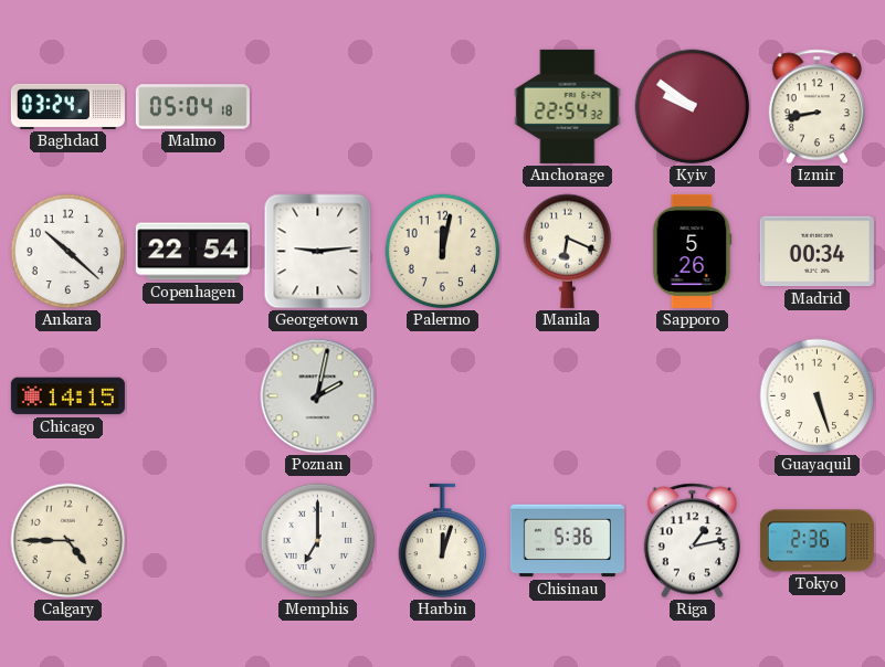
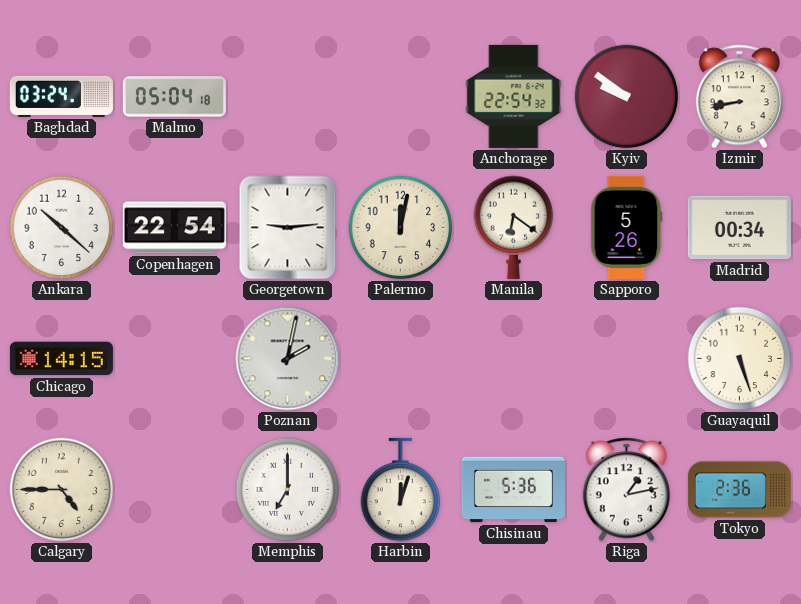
Manila: 6:19 -> 6:21
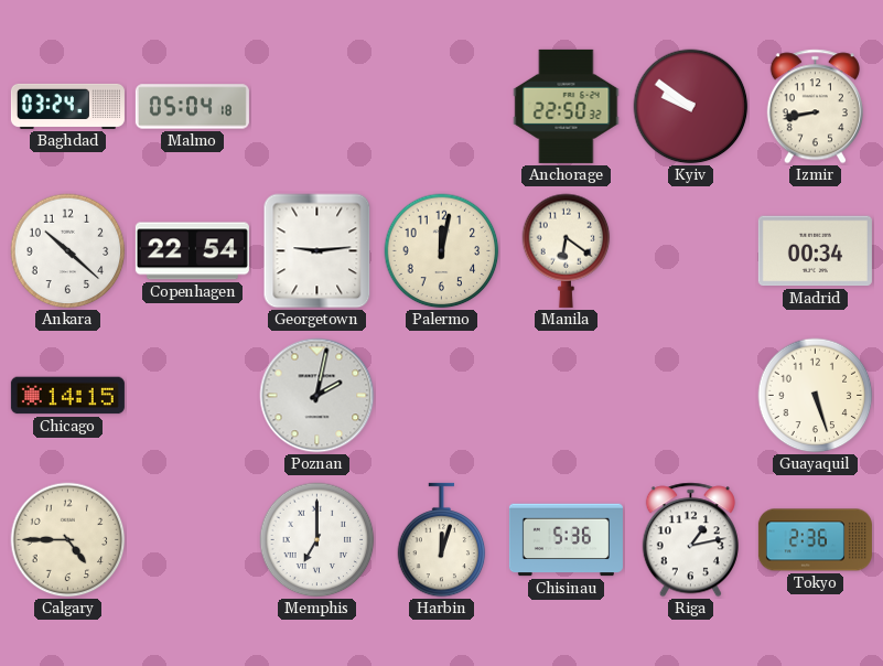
Anchorage: 22:54 -> 22:50
Sapporo: 5:26 -> none
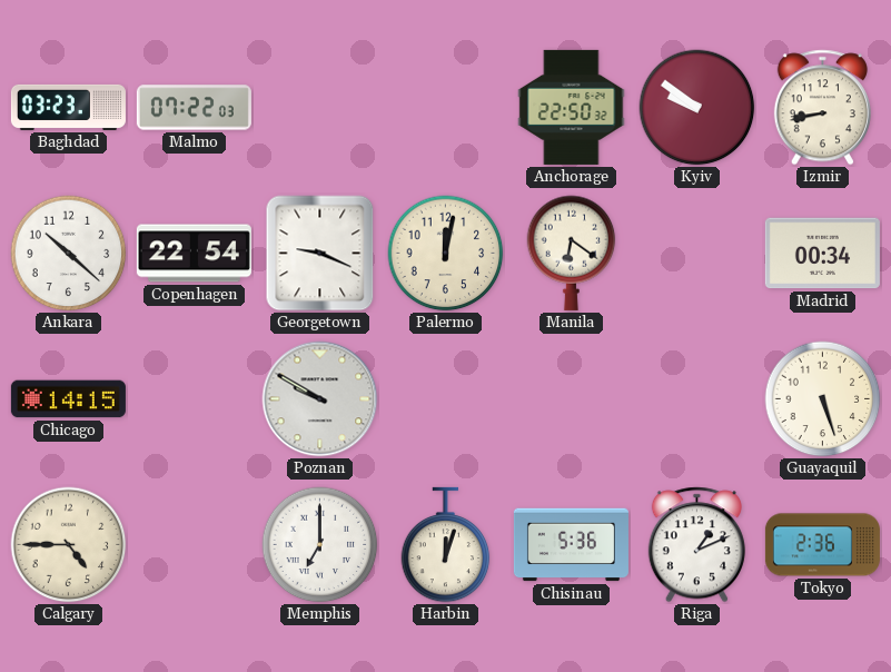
Baghdad: 03:24 -> 03:23
Malmo: 05:04 -> 07:22
Georgetown: 9:14 -> 9:19
Poznan: 2:02 -> 9:50
Riga: 1:13 -> 1:11
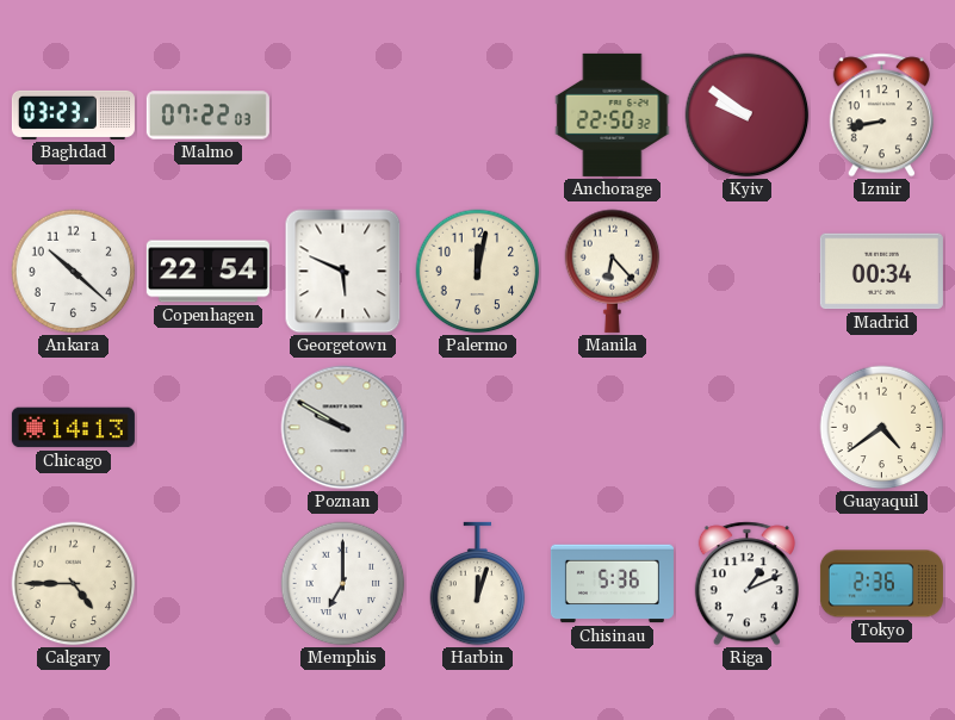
Georgetown: 9:19 -> 5:49
Manila: 6:21 -> 6:23
Chicago: 14:15 -> 14:13
Guayaquil: 5:27 -> 4:39
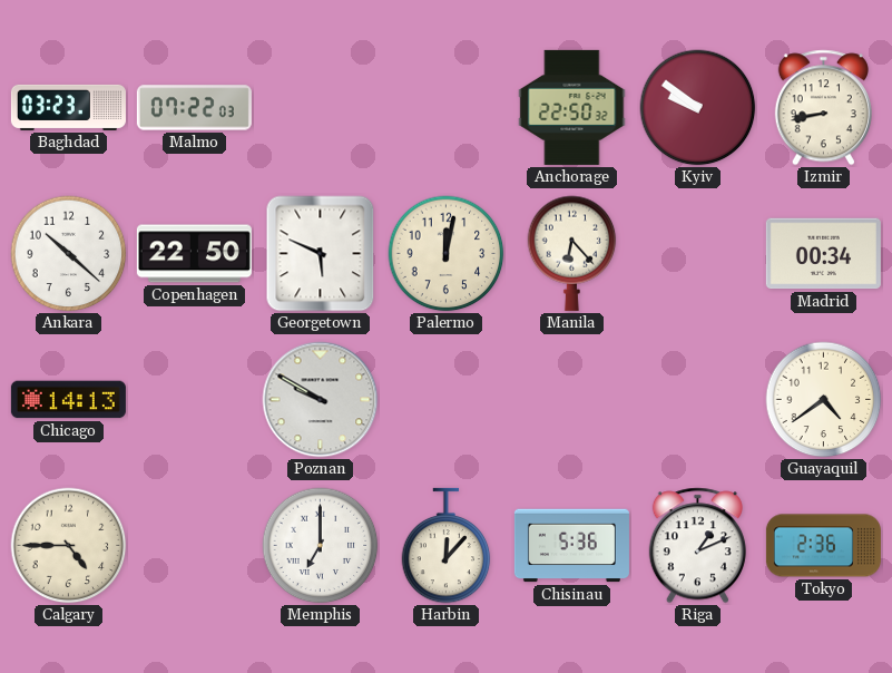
Copenhagen: 22:54 -> 22:50
Harbin: 12:03 -> 12:07
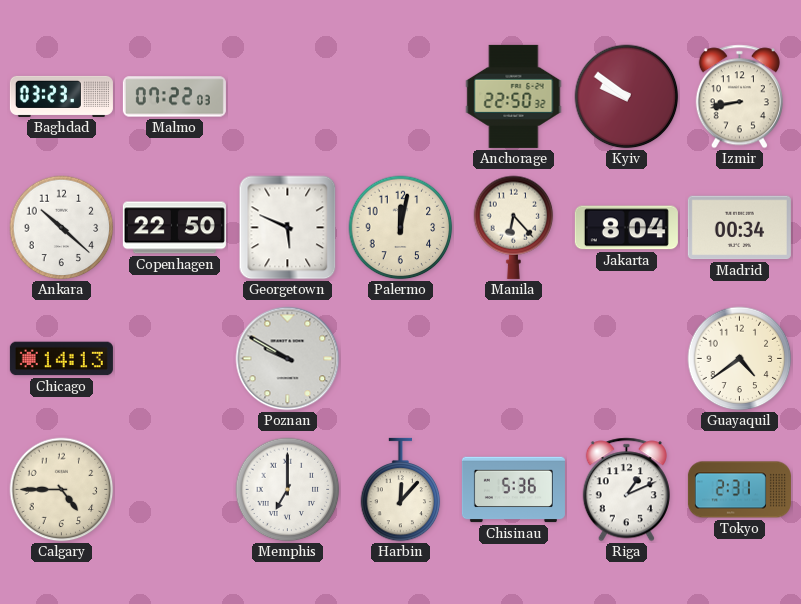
Jakarta: none -> 8:04
Tokyo: 2:36 -> 2:31
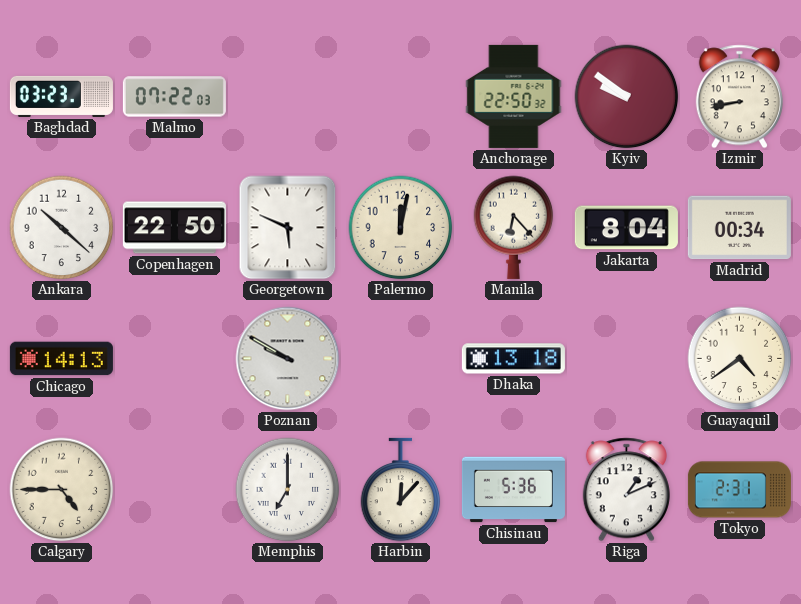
Dhaka: none -> 13:18
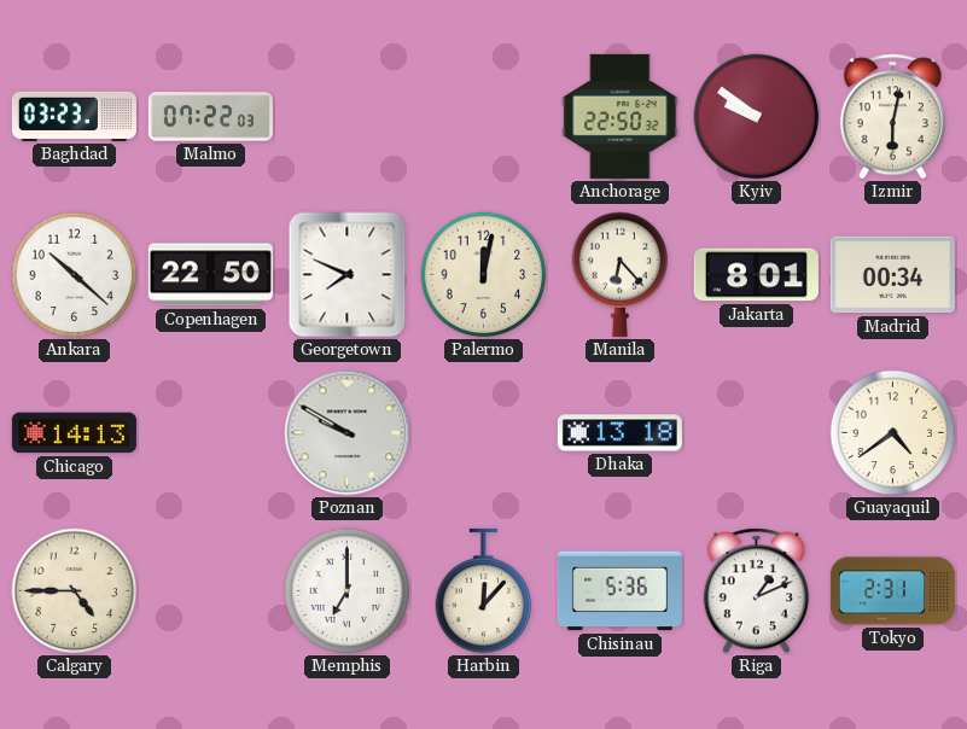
Izmir: 8:43 -> 6:02
Georgetown: 5:49 -> 7:49
Jakarta: 8:04 -> 8:01
